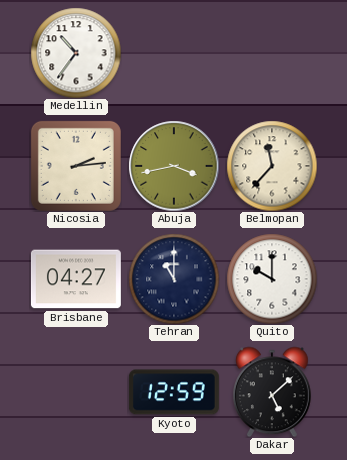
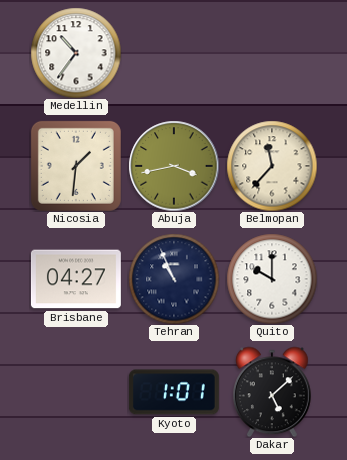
Nicosia: 2:14 -> 1:31
Tehran: 11:00 -> 10:56
Kyoto: 12:59 -> 1:01
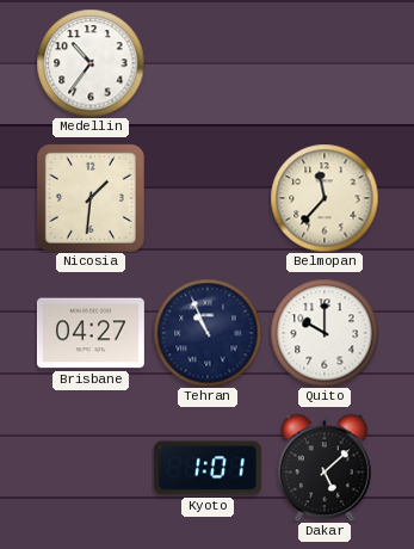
Abuja: 3:43 -> none
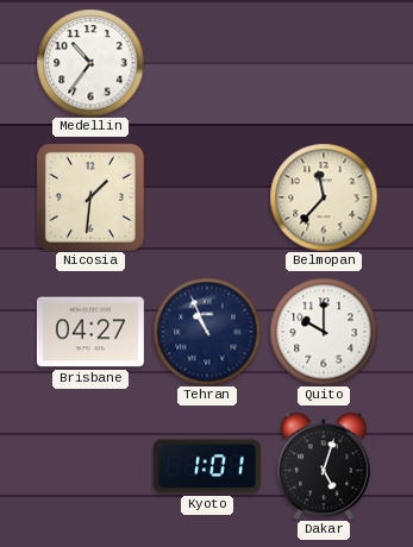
Dakar: 5:08 -> 5:03
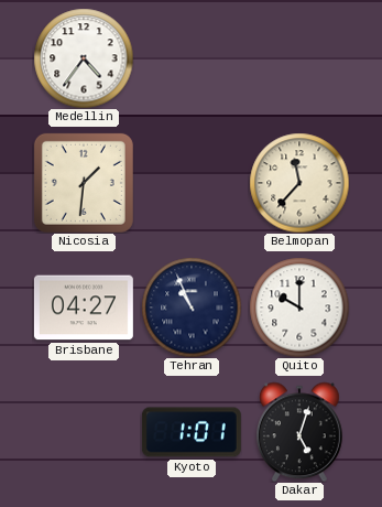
Medellin: 10:36 -> 4:36
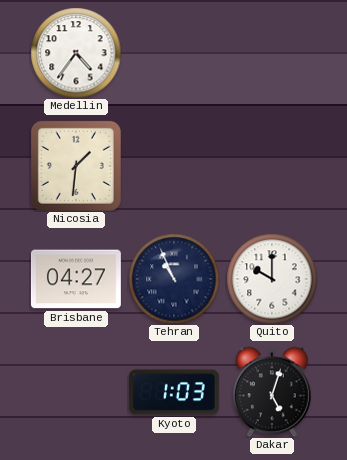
Belmopan: 11:37 -> none
Kyoto: 1:01 -> 1:03
